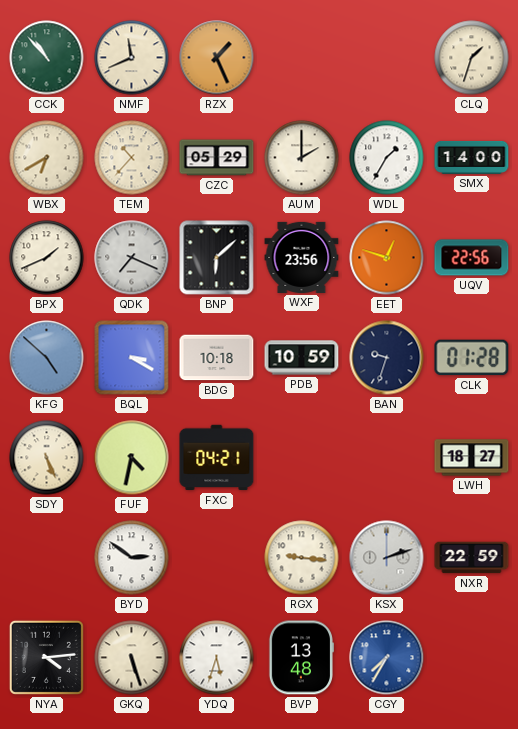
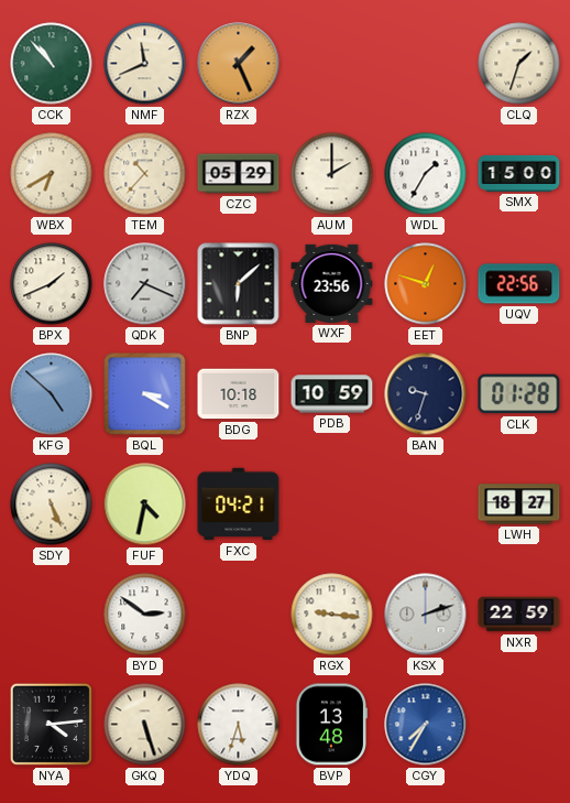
SMX: 14:00 -> 15:00
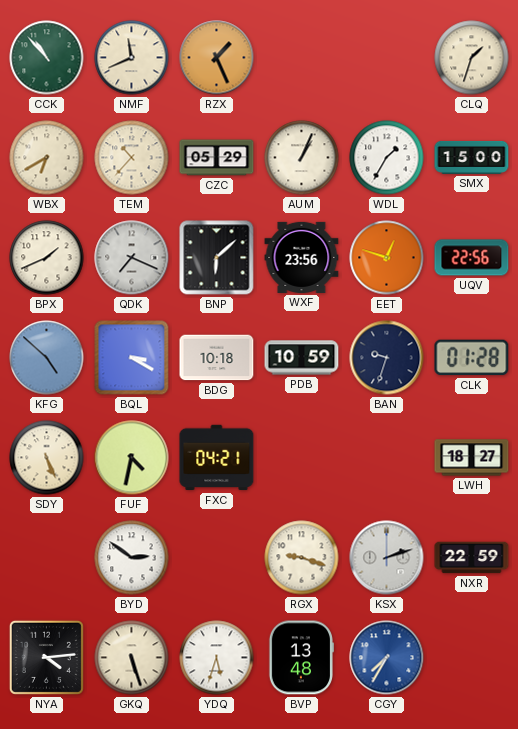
AUM: 2:00 -> 1:04
RGX: 9:16 -> 9:18
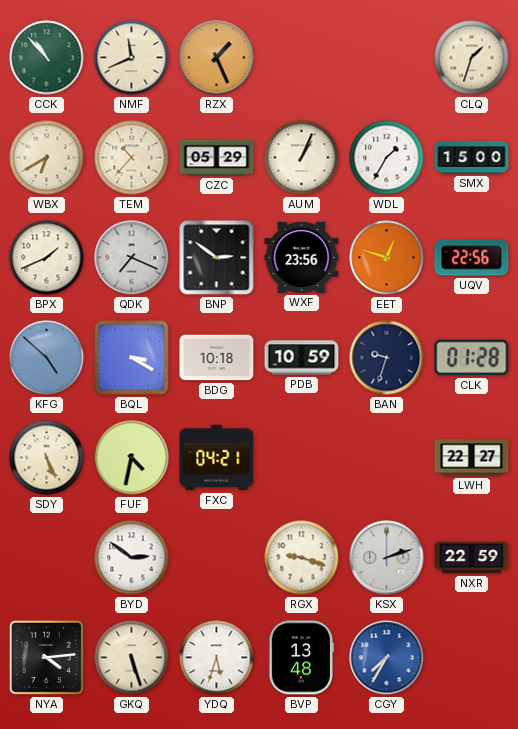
BNP: 6:08 -> 2:51
LWH: 18:27 -> 22:27
